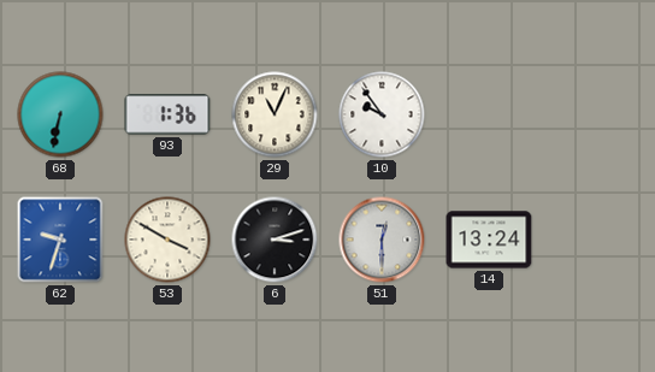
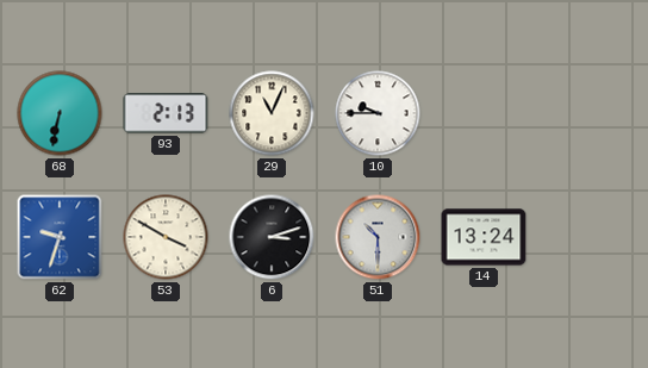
93: 1:36 -> 2:13
10: 9:54 -> 9:45
51: 12:30 -> 10:30
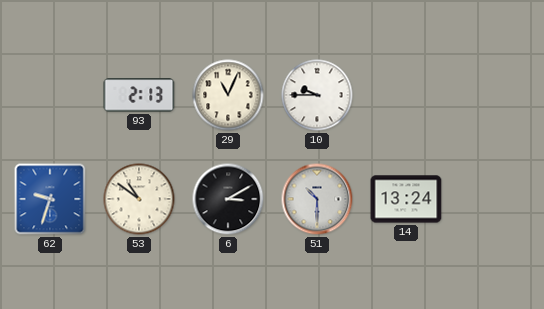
68: 6:32 -> none
53: 3:50 -> 10:51
6: 3:12 -> 3:10
